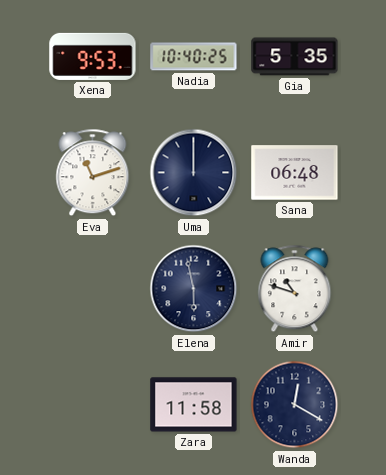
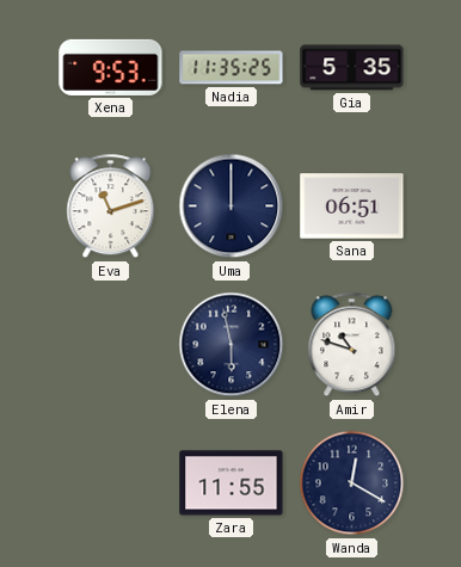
Nadia: 10:40 -> 11:35
Sana: 06:48 -> 06:51
Zara: 11:58 -> 11:55
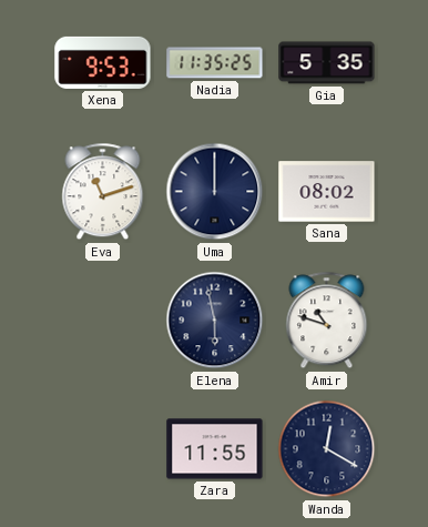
Sana: 06:51 -> 08:02
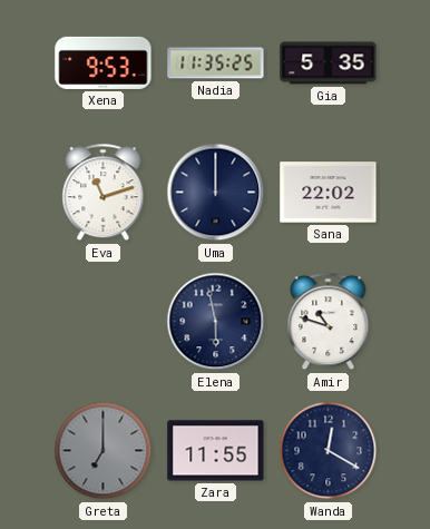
Sana: 08:02 -> 22:02
Greta: none -> 7:00
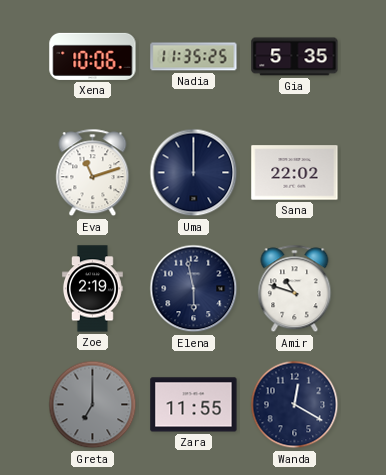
Xena: 9:53 -> 10:06
Zoe: none -> 2:19
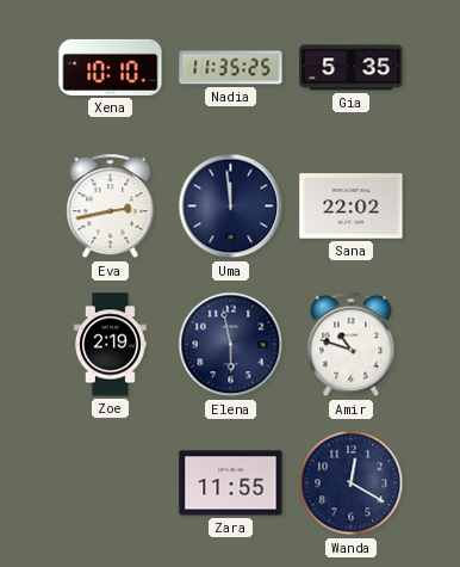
Xena: 10:06 -> 10:10
Eva: 11:12 -> 2:43
Uma: 12:00 -> 11:59
Greta: 7:00 -> none
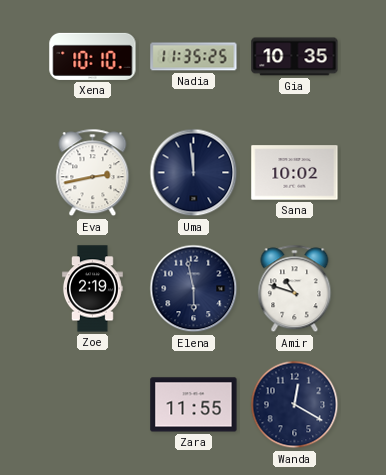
Gia: 5:35 -> 10:35
Sana: 22:02 -> 10:02
